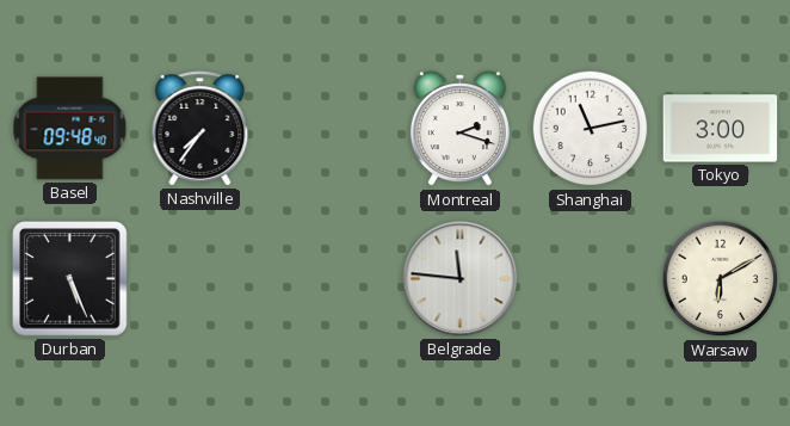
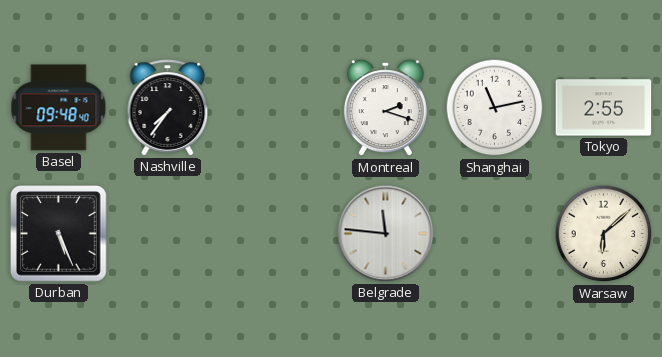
Tokyo: 3:00 -> 2:55
Warsaw: 6:10 -> 6:08
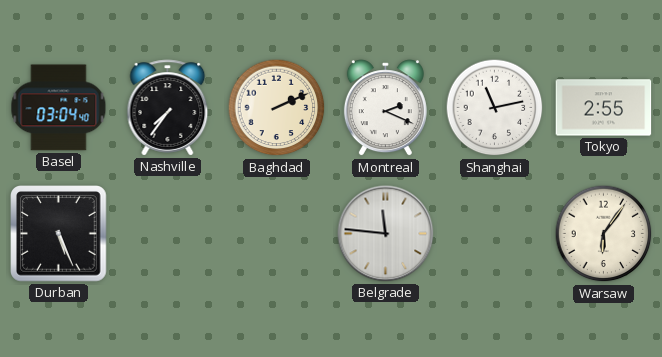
Basel: 09:48 -> 03:04
Baghdad: none -> 2:11
Montreal: 2:18 -> 2:19
Warsaw: 6:08 -> 6:06
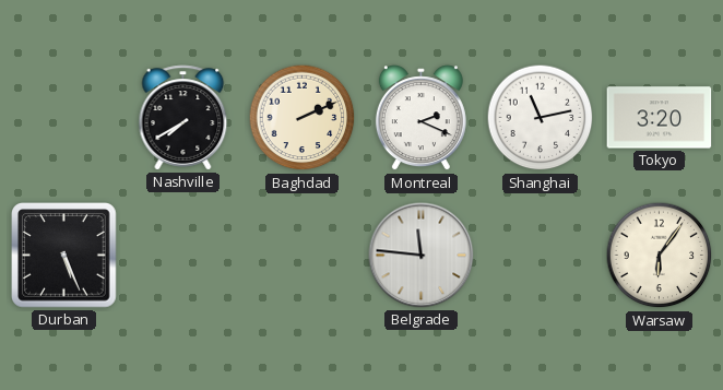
Basel: 03:04 -> none
Nashville: 7:36 -> 7:40
Tokyo: 2:55 -> 3:20
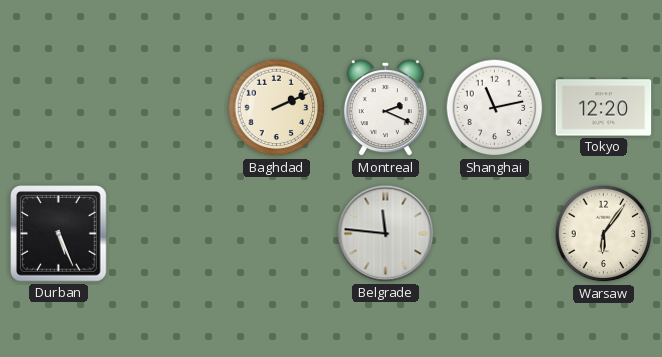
Nashville: 7:40 -> none
Tokyo: 3:20 -> 12:20
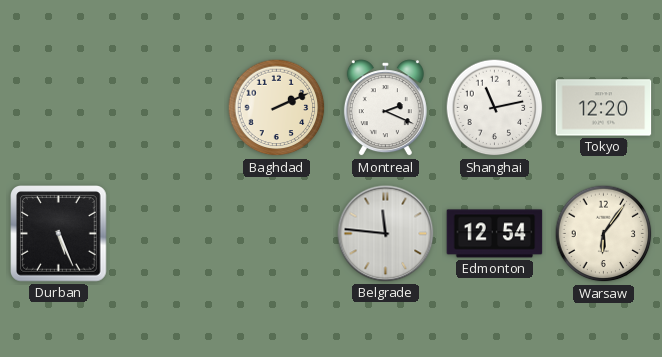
Edmonton: none -> 12:54
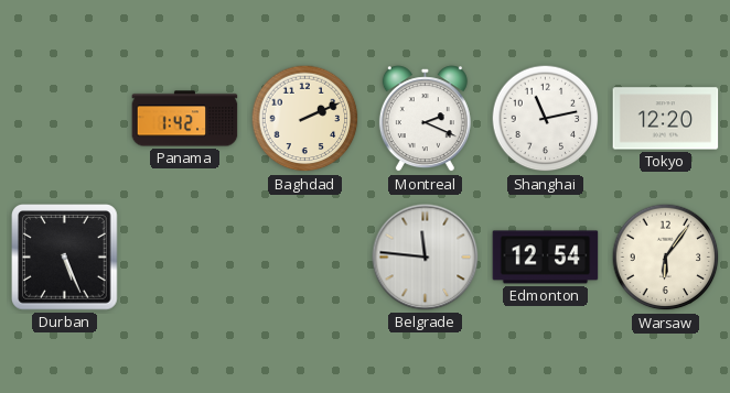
Panama: none -> 1:42
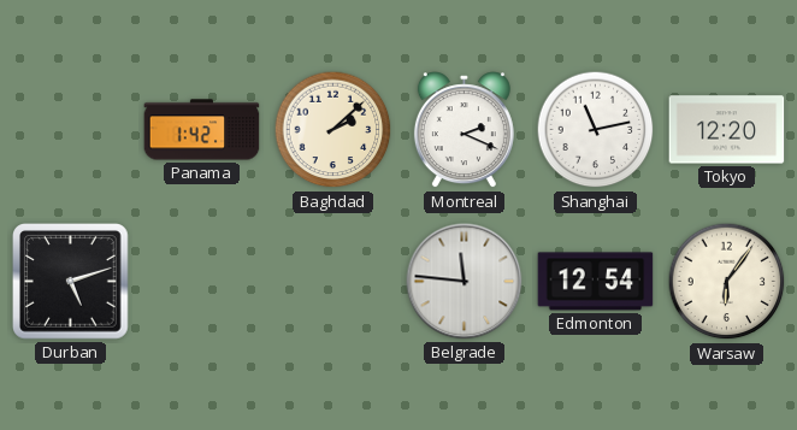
Baghdad: 2:11 -> 2:08
Durban: 5:26 -> 5:12
